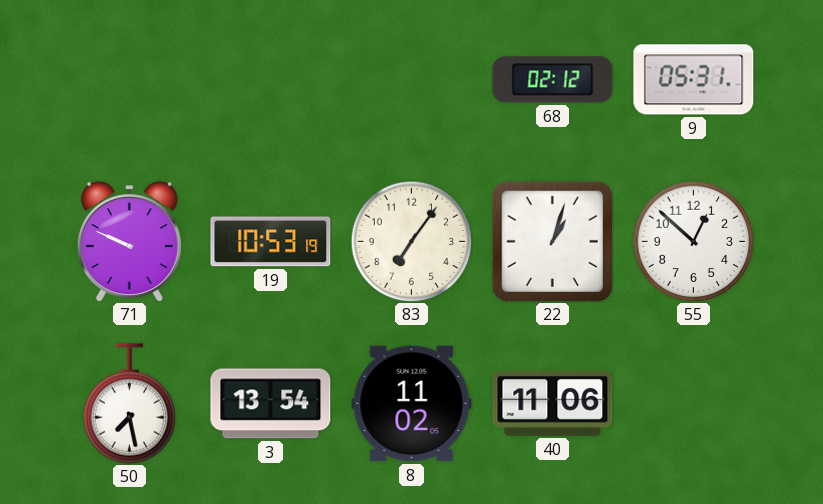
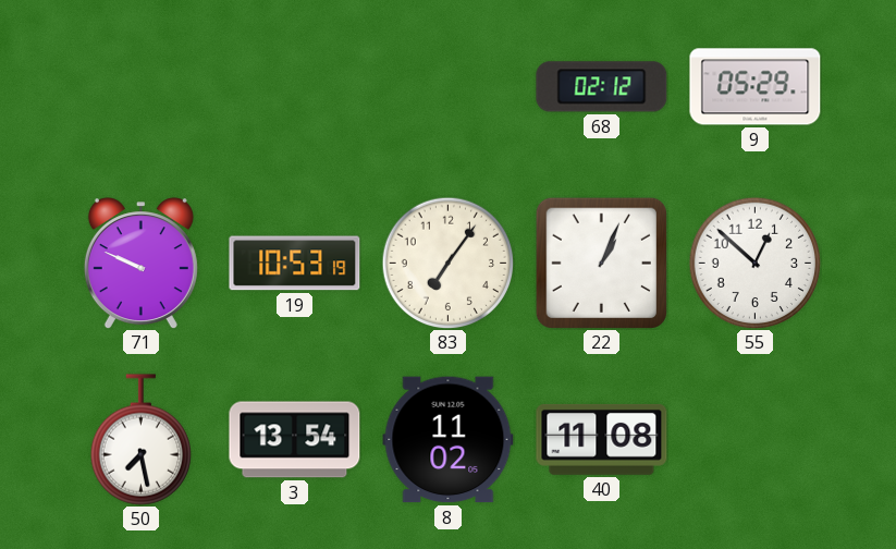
9: 05:31 -> 05:29
22: 1:03 -> 1:04
40: 11:06 -> 11:08
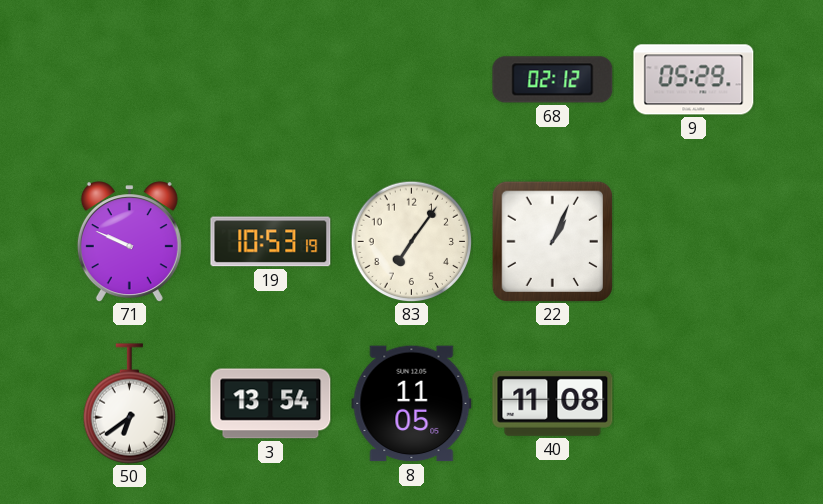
55: 12:52 -> none
50: 7:28 -> 6:39
8: 11:02 -> 11:05
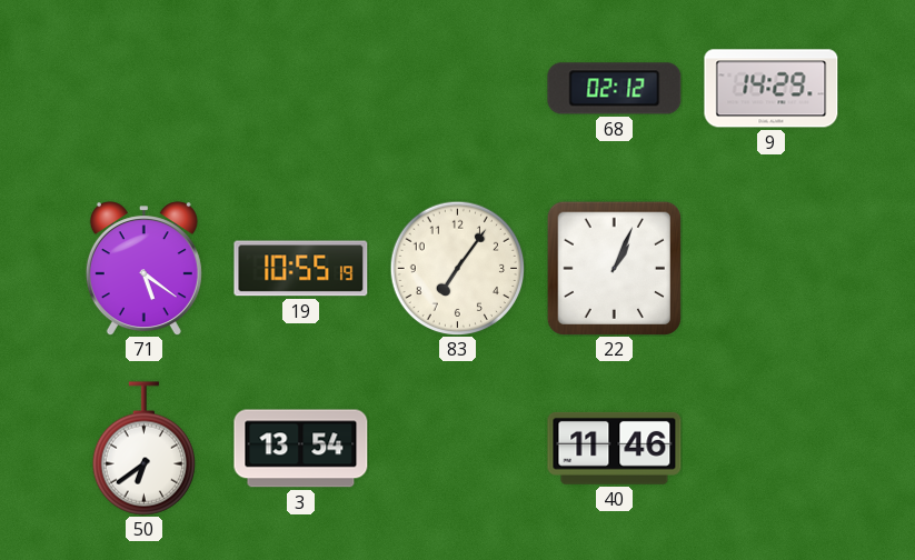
9: 05:29 -> 14:29
71: 9:49 -> 5:21
19: 10:53 -> 10:55
8: 11:05 -> none
40: 11:08 -> 11:46
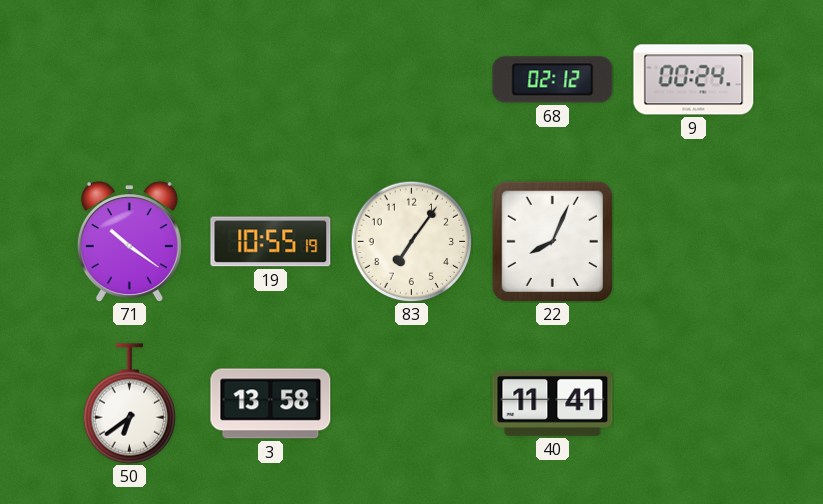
9: 14:29 -> 00:24
71: 5:21 -> 10:21
22: 1:04 -> 8:04
3: 13:54 -> 13:58
40: 11:46 -> 11:41
